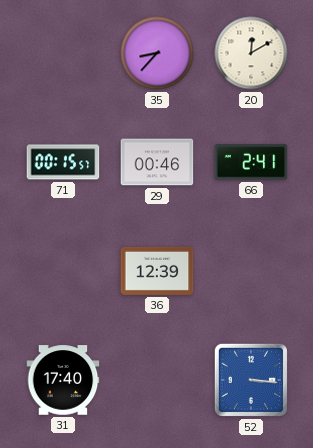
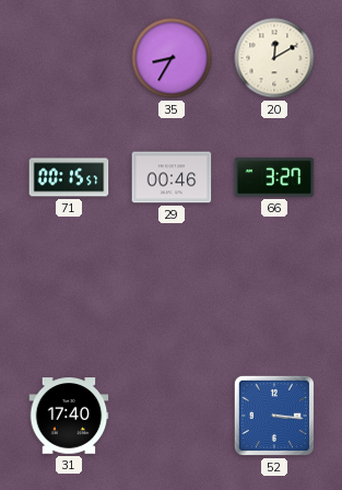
35: 8:37 -> 8:35
66: 2:41 -> 3:27
36: 12:39 -> none
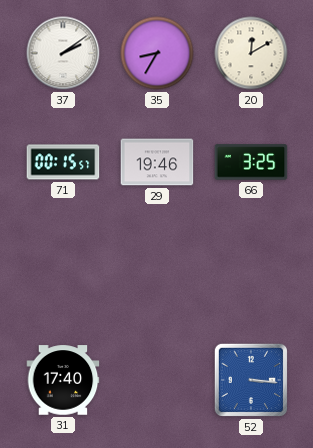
37: none -> 2:09
29: 00:46 -> 19:46
66: 3:27 -> 3:25
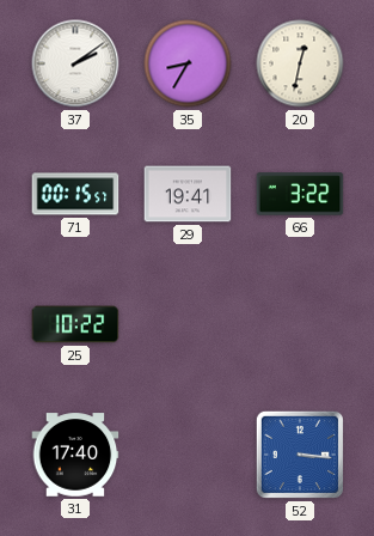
20: 12:10 -> 12:32
29: 19:46 -> 19:41
66: 3:25 -> 3:22
25: none -> 10:22
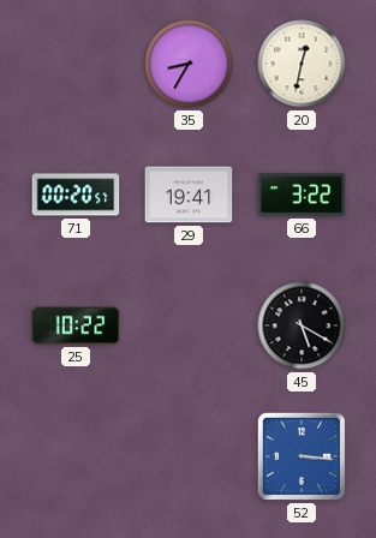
37: 2:09 -> none
71: 00:15 -> 00:20
45: none -> 5:20
31: 17:40 -> none
